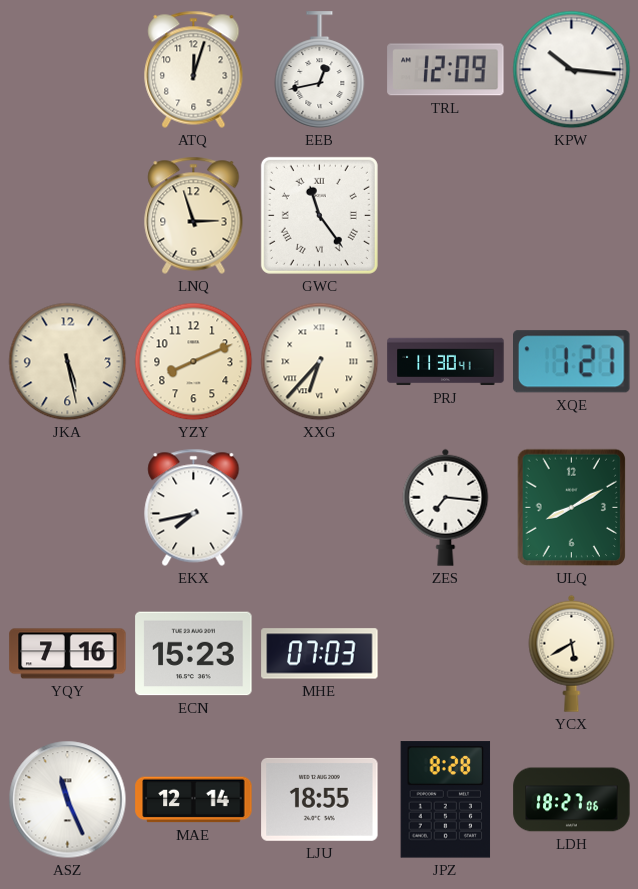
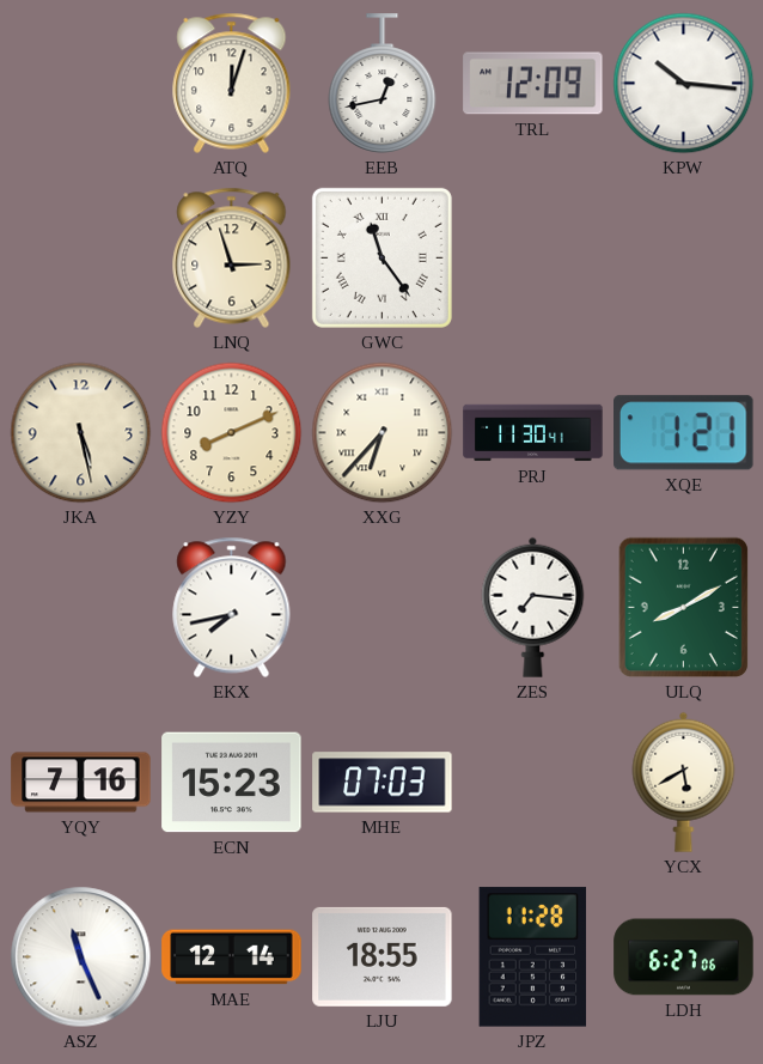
JPZ: 8:28 -> 11:28
LDH: 18:27 -> 6:27
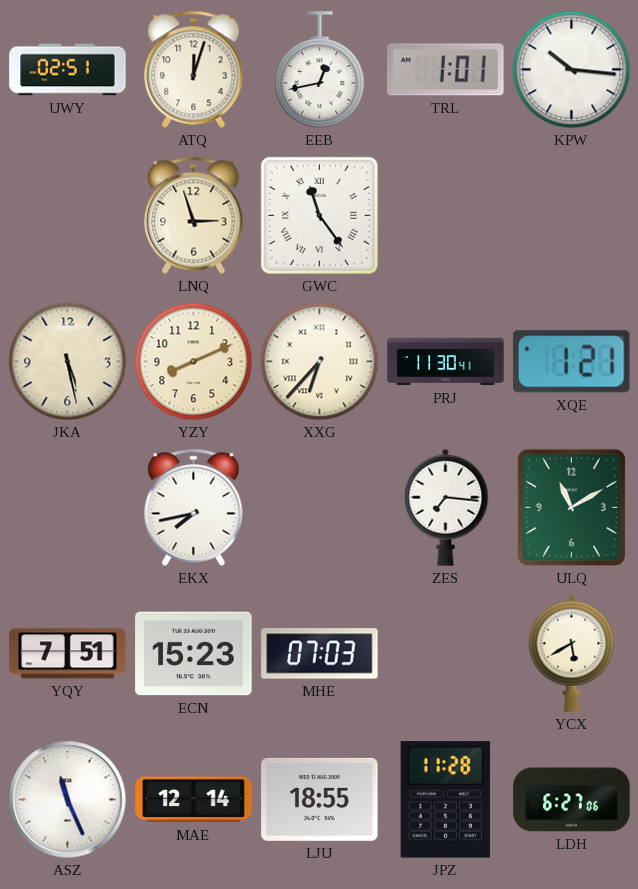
UWY: none -> 02:51
TRL: 12:09 -> 1:01
ULQ: 8:10 -> 11:10
YQY: 7:16 -> 7:51
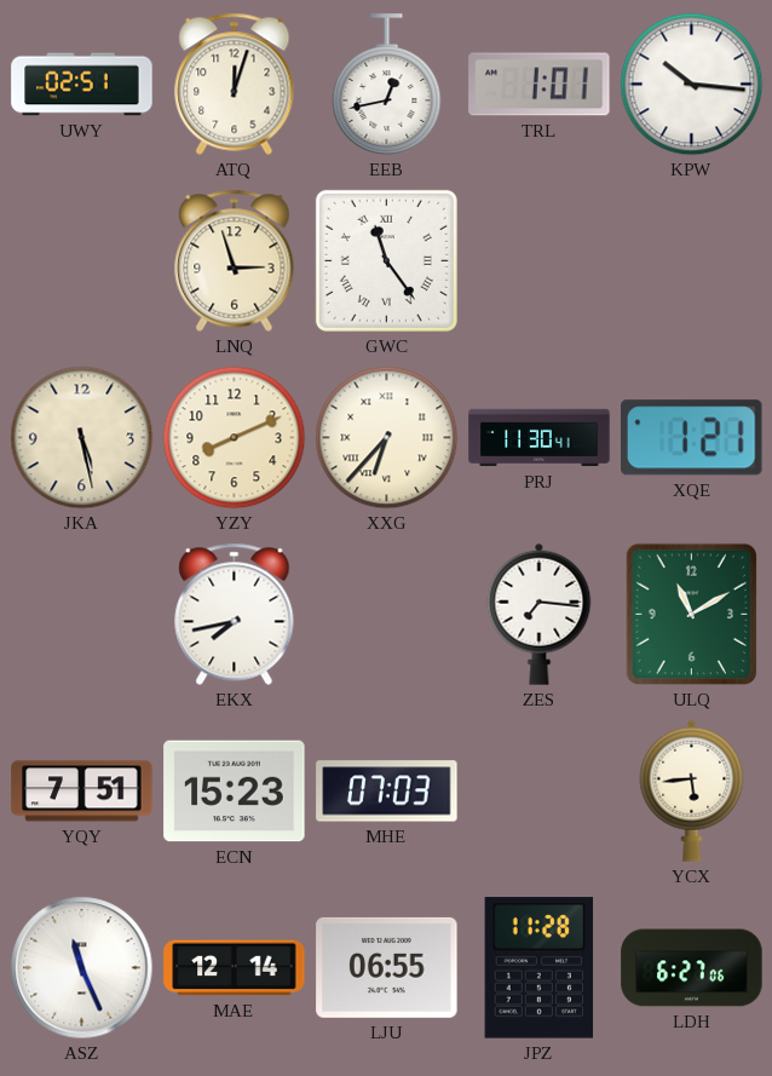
YCX: 5:40 -> 5:44
LJU: 18:55 -> 06:55
